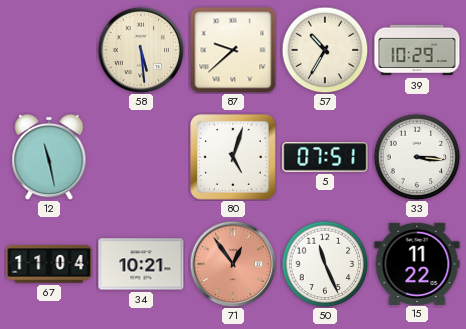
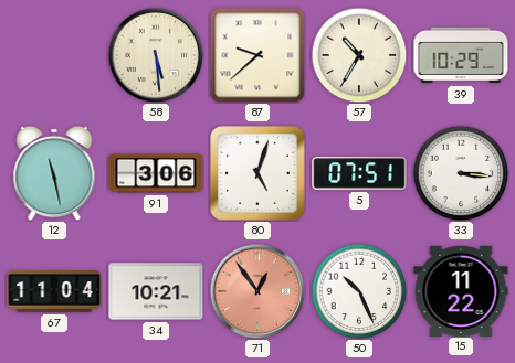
91: none -> 3:06
50: 11:26 -> 10:26
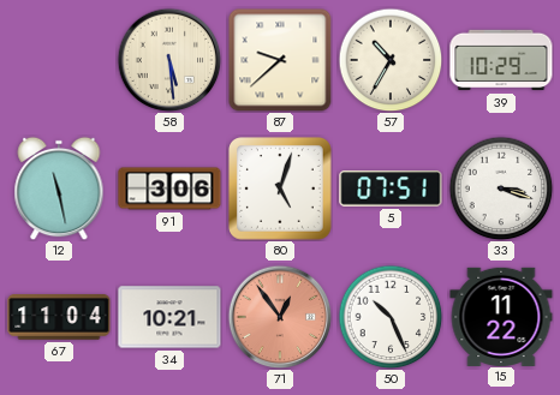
33: 3:16 -> 3:18
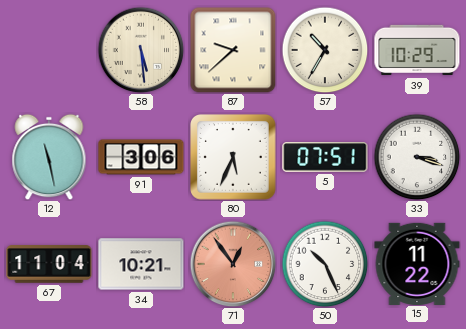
80: 5:03 -> 5:34
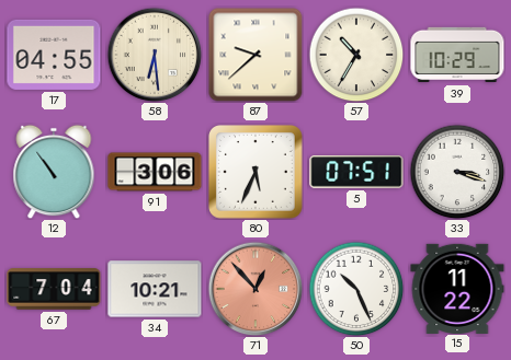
17: none -> 04:55
58: 5:29 -> 6:29
12: 11:28 -> 10:54
67: 11:04 -> 7:04
71: 12:54 -> 12:53
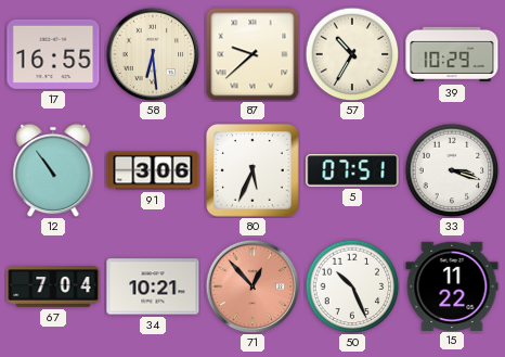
17: 04:55 -> 16:55
